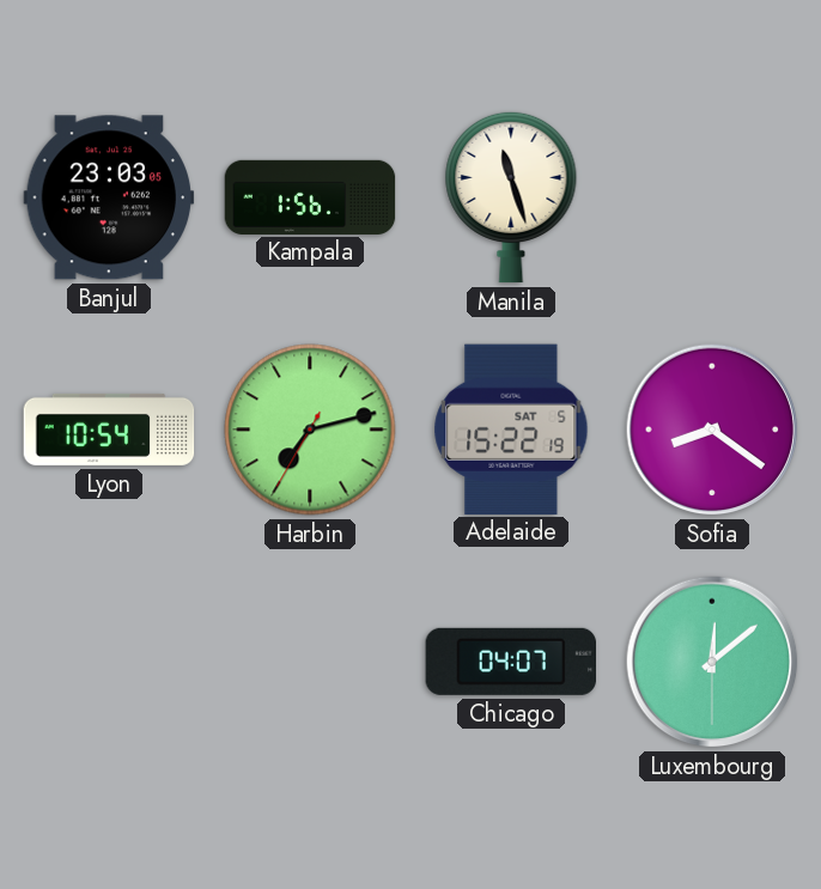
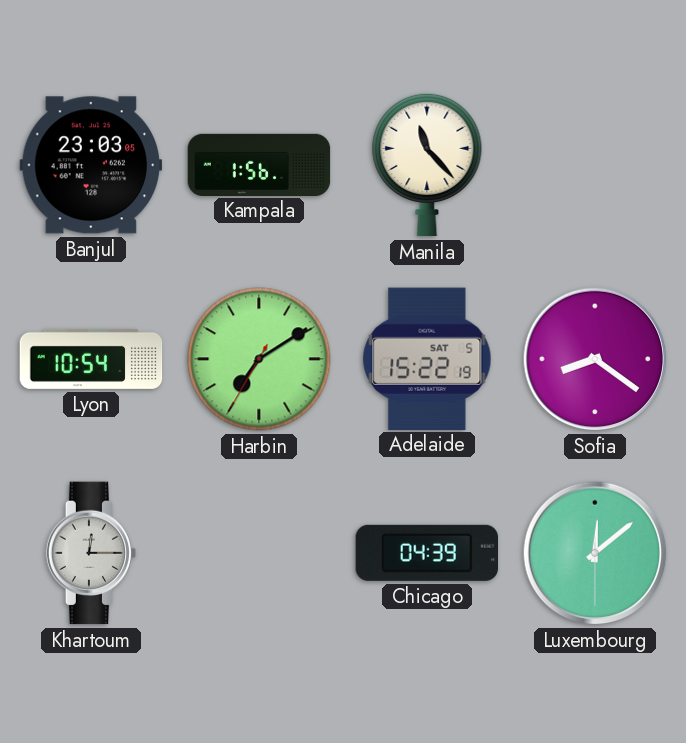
Manila: 11:27 -> 11:23
Harbin: 7:12 -> 7:09
Khartoum: none -> 12:15
Chicago: 04:07 -> 04:39
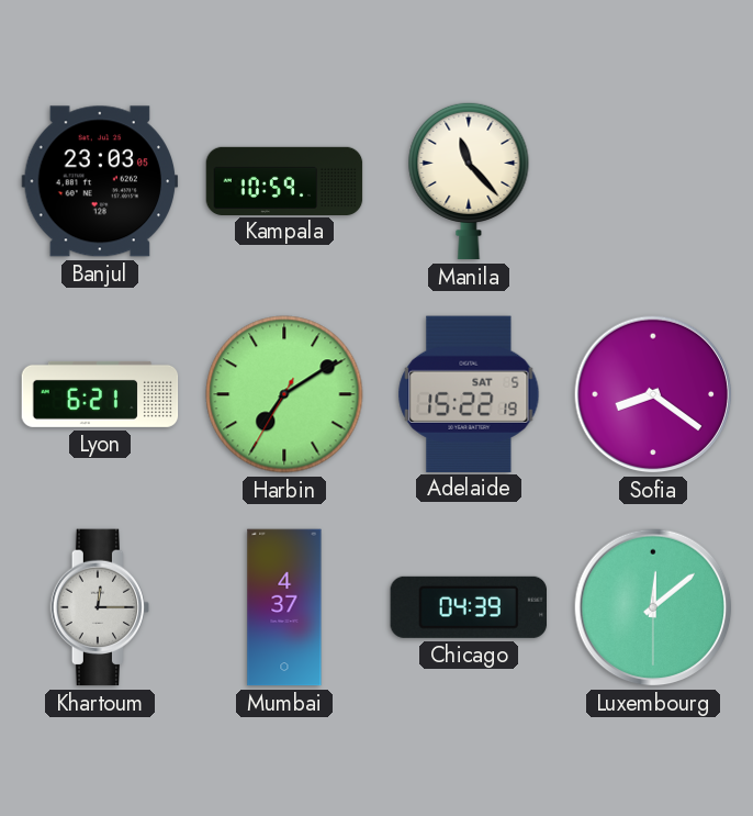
Kampala: 1:56 -> 10:59
Lyon: 10:54 -> 6:21
Mumbai: none -> 4:37
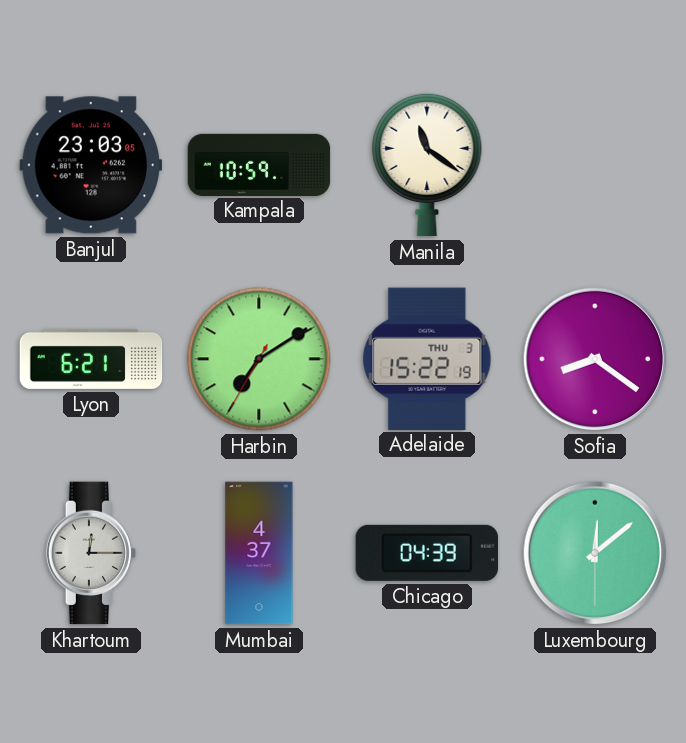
Manila: 11:23 -> 11:21
Adelaide date: SAT 5 -> THU 3
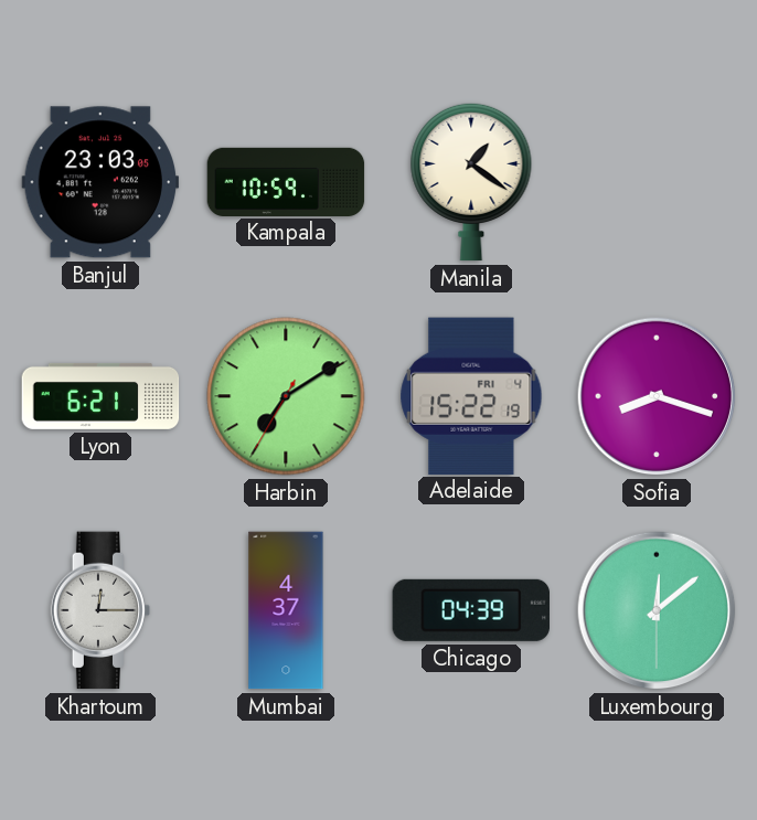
Manila: 11:21 -> 1:21
Adelaide date: THU 3 -> FRI 4
Sofia: 8:21 -> 8:18
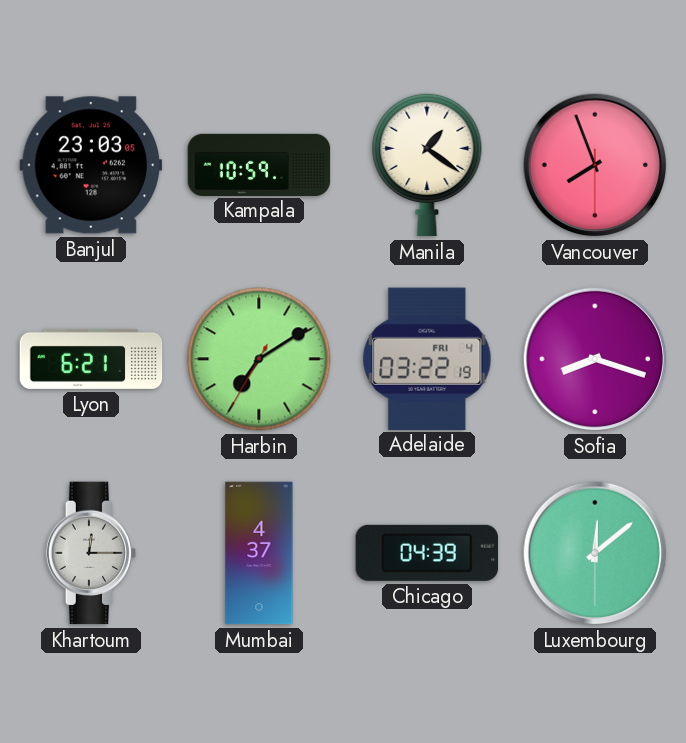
Vancouver: none -> 7:56
Adelaide: 15:22 -> 03:22
